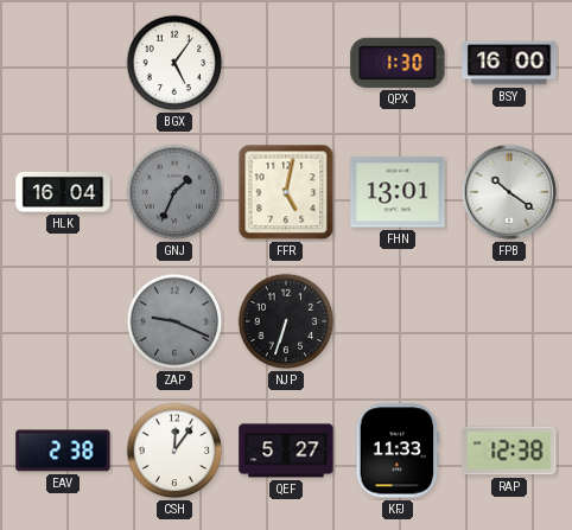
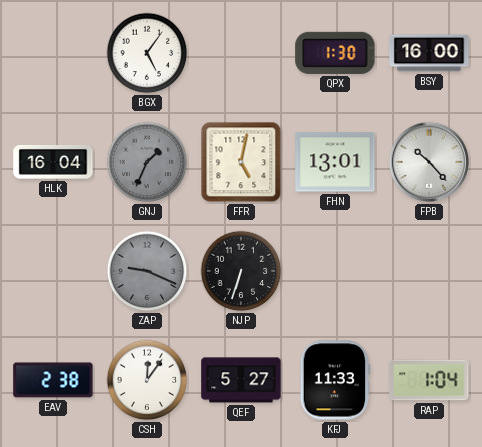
FPB: 10:21 -> 10:23
RAP: 12:38 -> 1:04
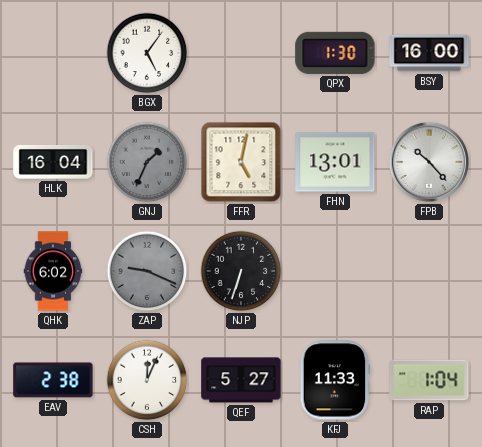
QHK: none -> 6:02
CSH: 12:06 -> 12:04
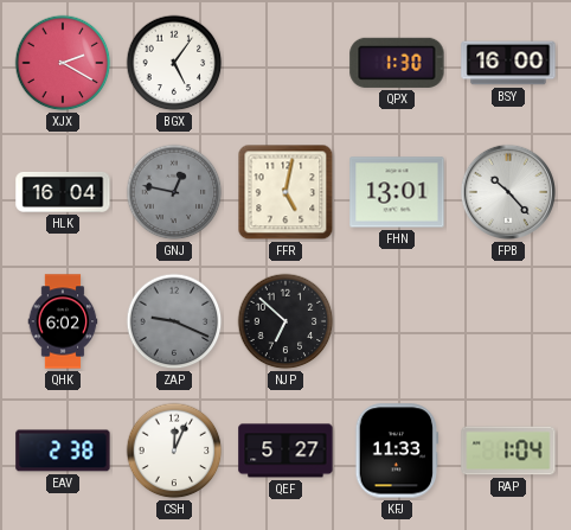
XJX: none -> 2:20
GNJ: 1:34 -> 12:47
NJP: 6:33 -> 6:52
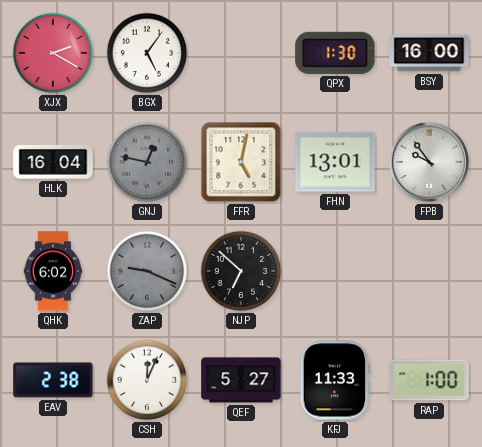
FPB: 10:23 -> 9:54
RAP: 1:04 -> 1:00
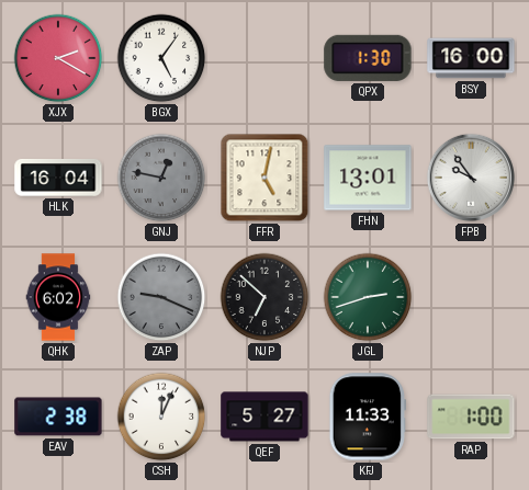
JGL: none -> 2:42
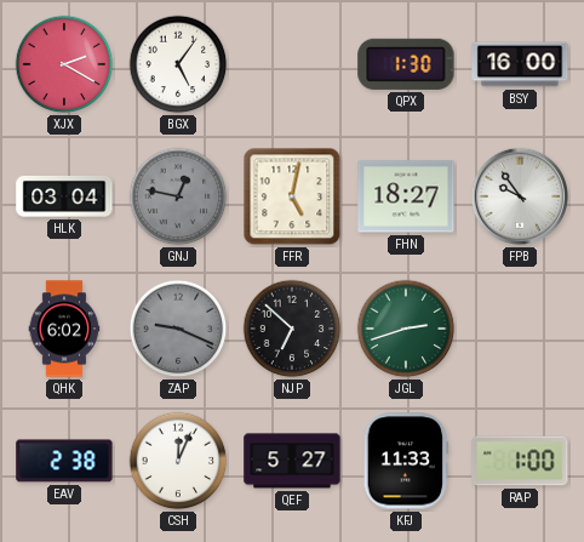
HLK: 16:04 -> 03:04
FHN: 13:01 -> 18:27
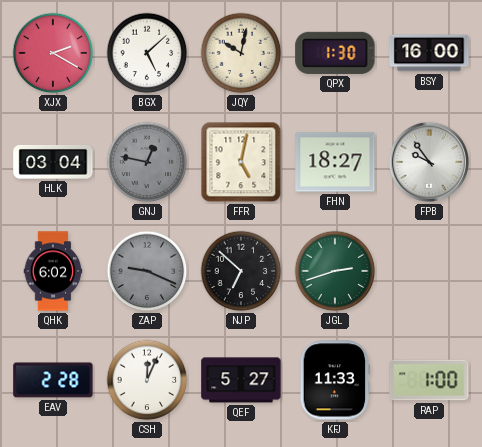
BGX: 5:06 -> 5:08
JQY: none -> 10:02
EAV: 2:38 -> 2:28
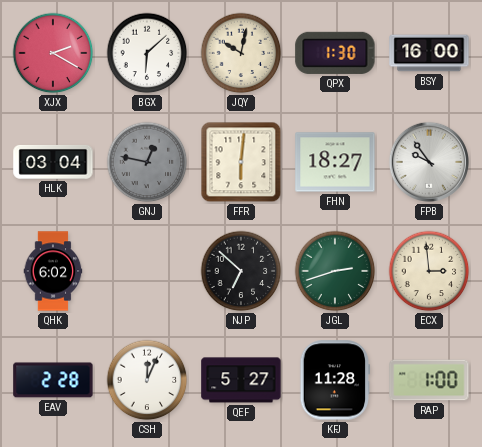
BGX: 5:08 -> 6:08
FFR: 5:02 -> 6:01
ZAP: 9:19 -> none
ECX: none -> 2:59
KFJ: 11:33 -> 11:28
